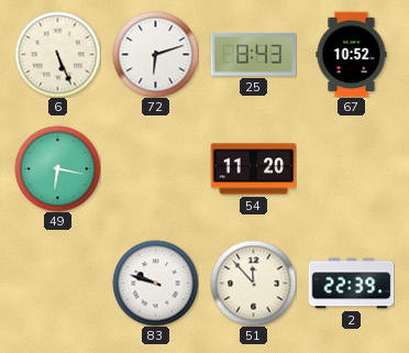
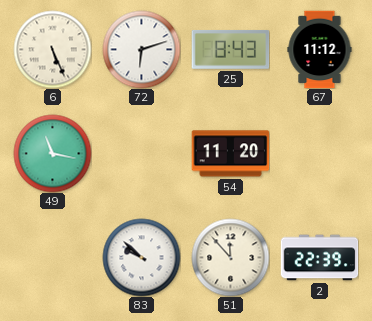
67: 10:52 -> 11:12
49: 6:17 -> 11:17
83: 9:48 -> 9:52
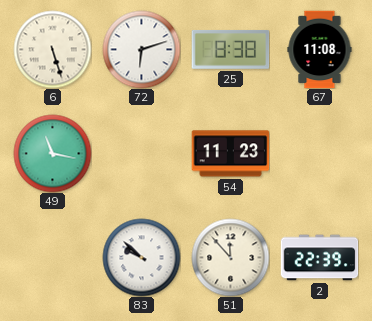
6: 5:26 -> 5:27
25: 8:43 -> 8:38
67: 11:12 -> 11:08
54: 11:20 -> 11:23
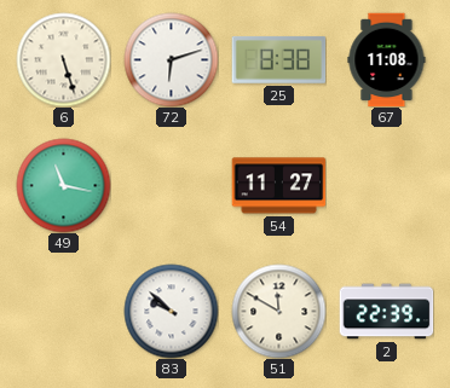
54: 11:23 -> 11:27
51: 11:53 -> 11:50
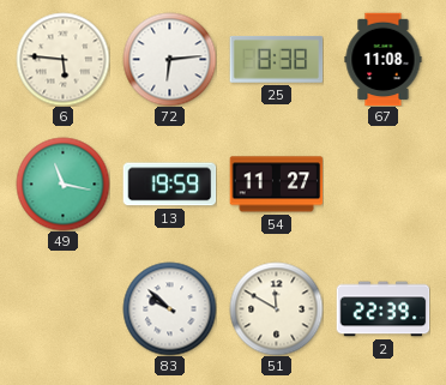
6: 5:27 -> 5:46
72: 6:12 -> 6:14
13: none -> 19:59
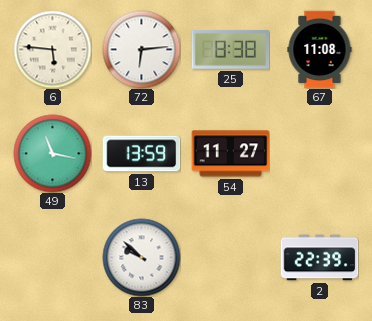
13: 19:59 -> 13:59
51: 11:50 -> none
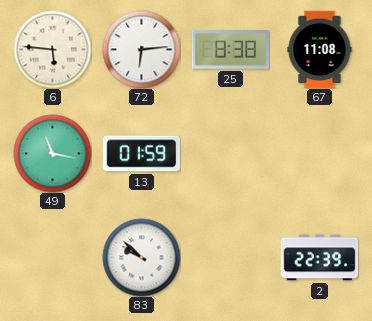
13: 13:59 -> 01:59
54: 11:27 -> none
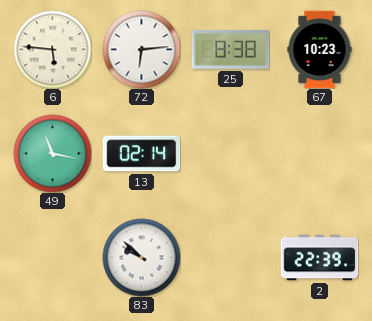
67: 11:08 -> 10:23
13: 01:59 -> 02:14
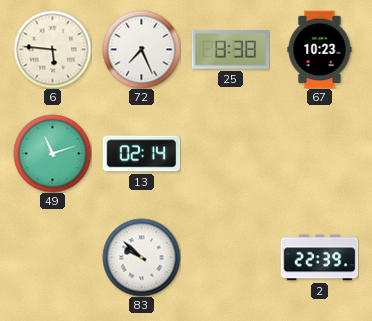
72: 6:14 -> 7:26
49: 11:17 -> 11:12
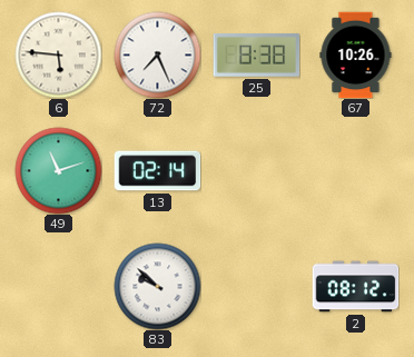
67: 10:23 -> 10:26
2: 22:39 -> 08:12
